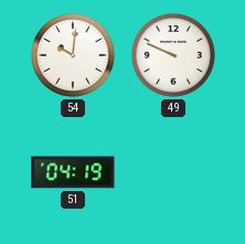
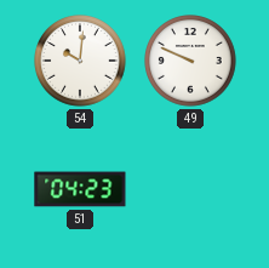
51: 04:19 -> 04:23
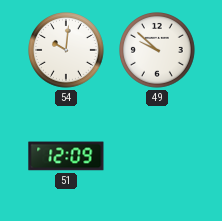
49: 9:49 -> 9:52
51: 04:23 -> 12:09
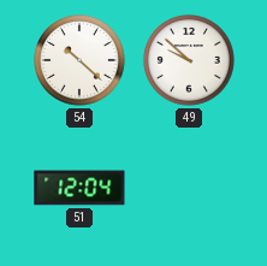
54: 10:01 -> 10:22
51: 12:09 -> 12:04
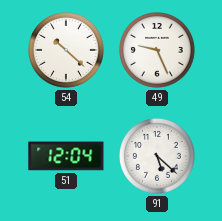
49: 9:52 -> 9:26
91: none -> 5:22
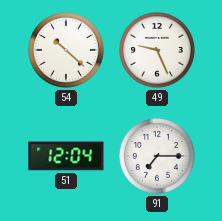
91: 5:22 -> 7:15
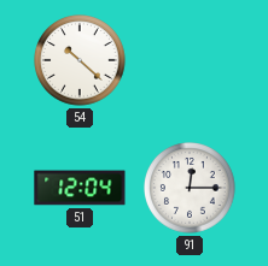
49: 9:26 -> none
91: 7:15 -> 12:15
